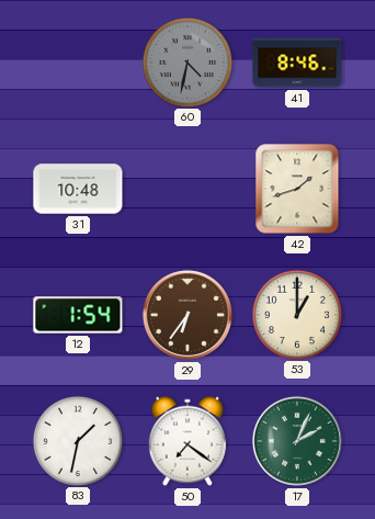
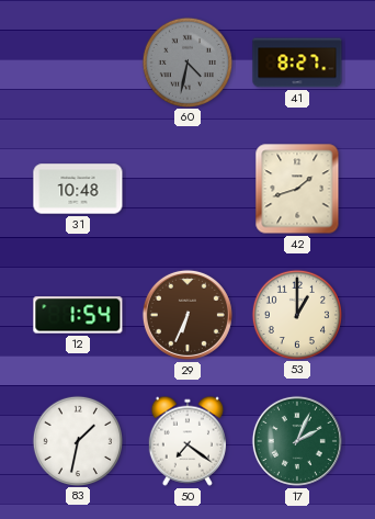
41: 8:46 -> 8:27
29: 6:36 -> 6:34
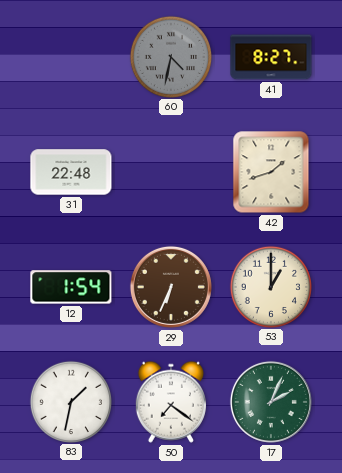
31: 10:48 -> 22:48
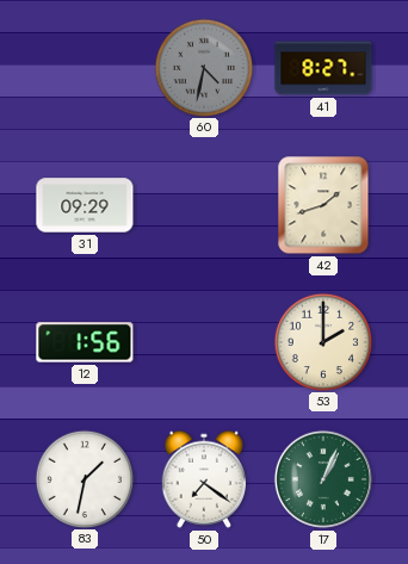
31: 22:48 -> 09:29
12: 1:54 -> 1:56
29: 6:34 -> none
53: 1:00 -> 2:00
17: 2:04 -> 1:04
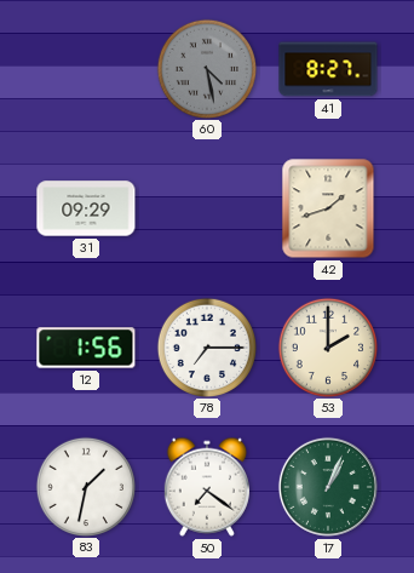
60: 4:32 -> 4:28
78: none -> 7:15
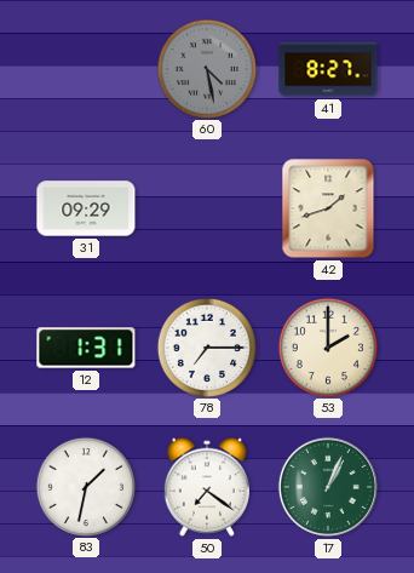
12: 1:56 -> 1:31
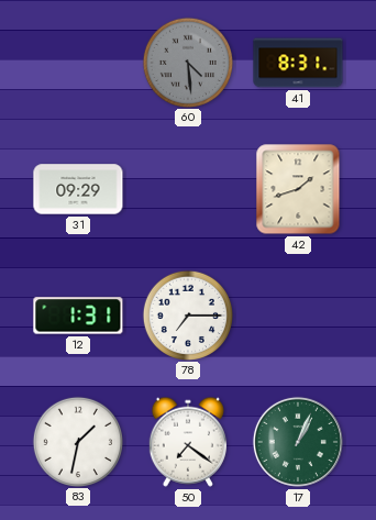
60: 4:28 -> 4:29
41: 8:27 -> 8:31
53: 2:00 -> none
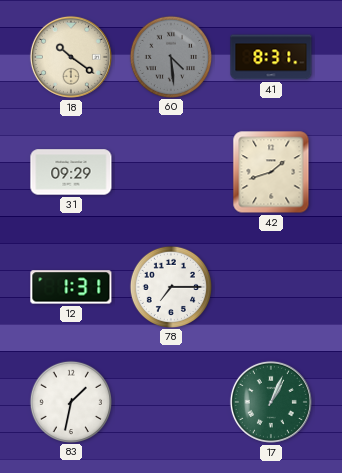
18: none -> 10:21
50: 7:21 -> none
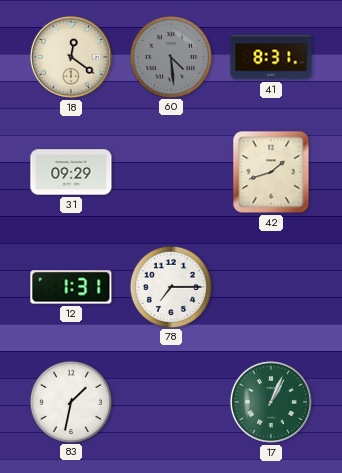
18: 10:21 -> 12:21
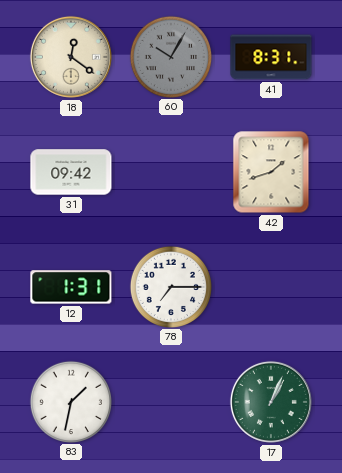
60: 4:29 -> 10:05
31: 09:29 -> 09:42
